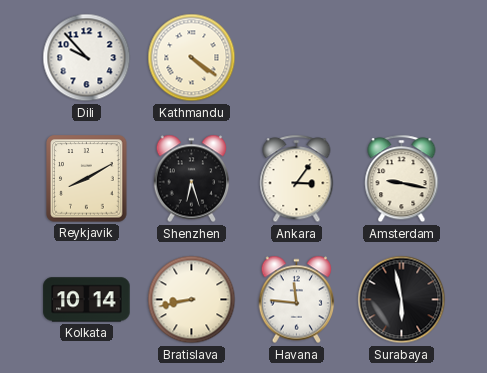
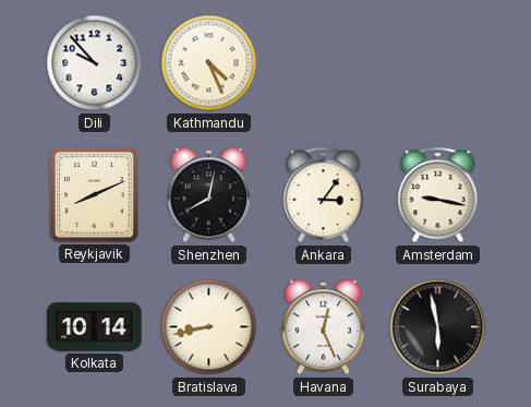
Kathmandu: 4:21 -> 4:26
Reykjavik: 8:10 -> 8:11
Shenzhen: 6:27 -> 8:02
Havana: 11:46 -> 12:26
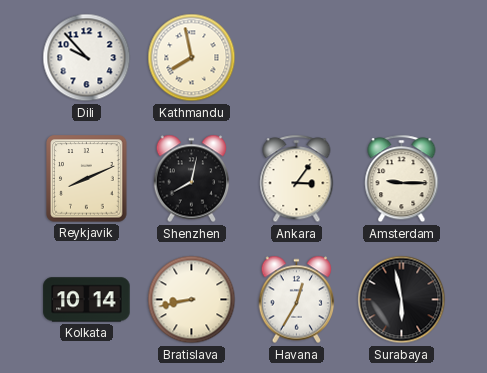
Kathmandu: 4:26 -> 7:58
Amsterdam: 9:17 -> 9:15
Havana: 12:26 -> 12:35
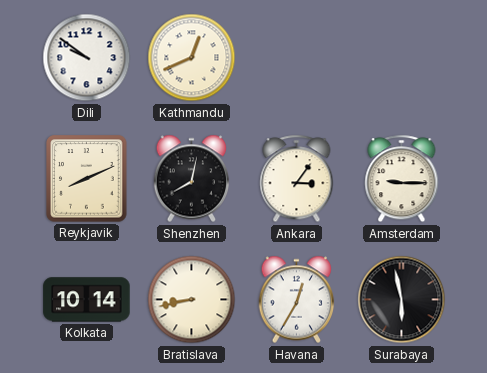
Dili: 9:53 -> 9:51
Kathmandu: 7:58 -> 12:41
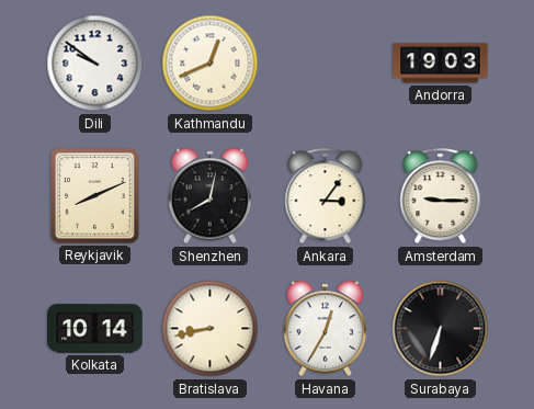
Andorra: none -> 19:03
Surabaya: 5:58 -> 6:33
